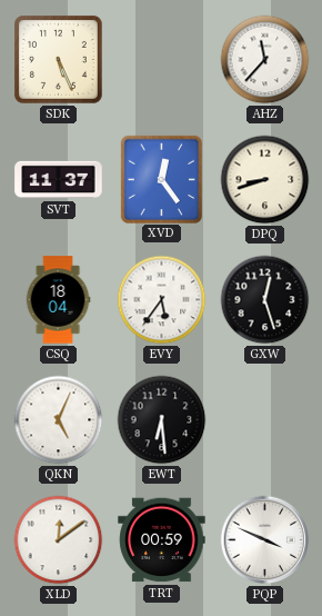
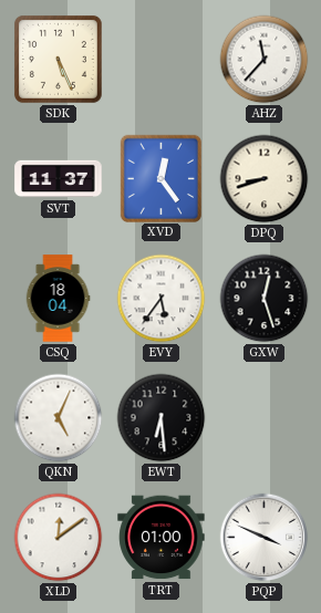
TRT: 00:59 -> 01:00
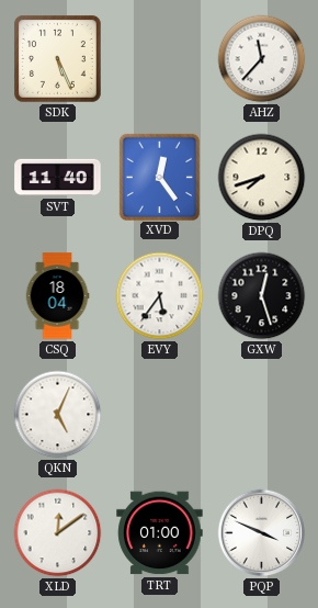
SVT: 11:37 -> 11:40
DPQ: 8:42 -> 7:42
EWT: 6:29 -> none
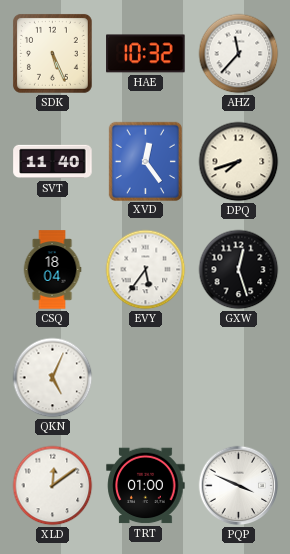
HAE: none -> 10:32
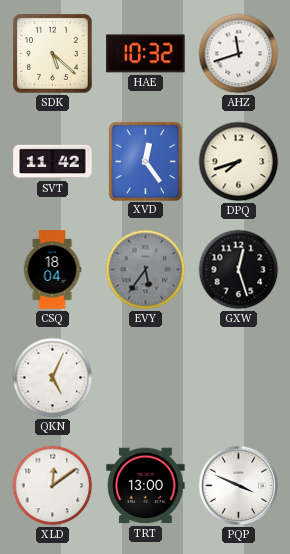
SDK: 5:26 -> 5:22
AHZ: 11:37 -> 11:42
SVT: 11:40 -> 11:42
EVY dial: white -> grey
TRT: 01:00 -> 13:00
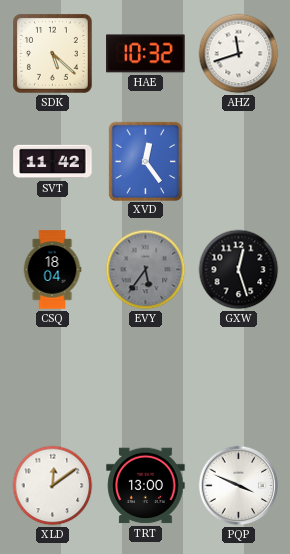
DPQ: 7:42 -> none
QKN: 5:04 -> none
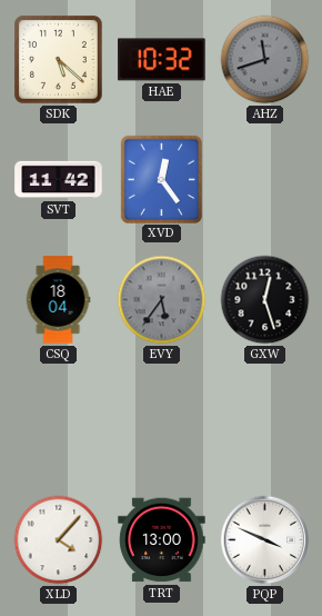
AHZ dial: white -> grey
XLD: 12:09 -> 4:07
